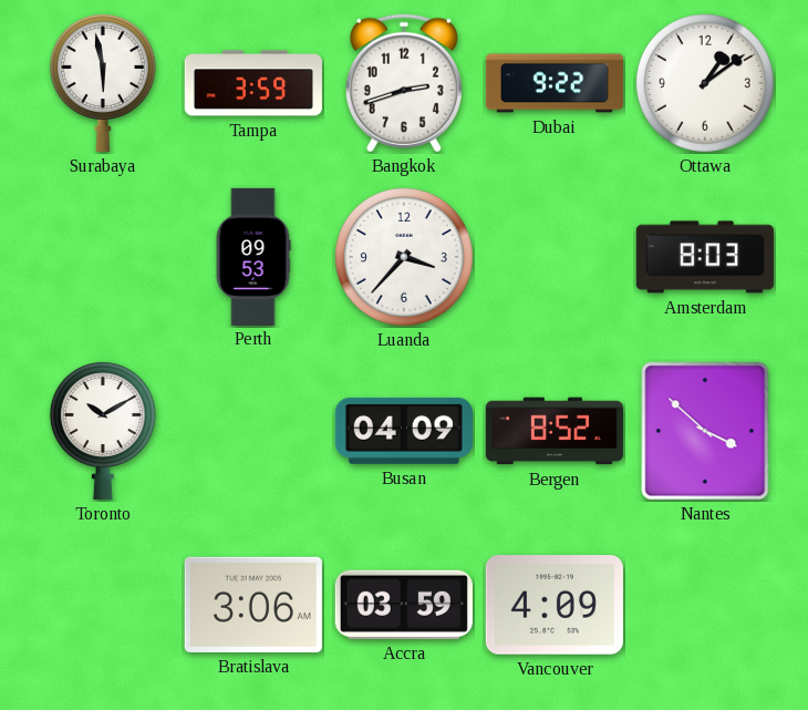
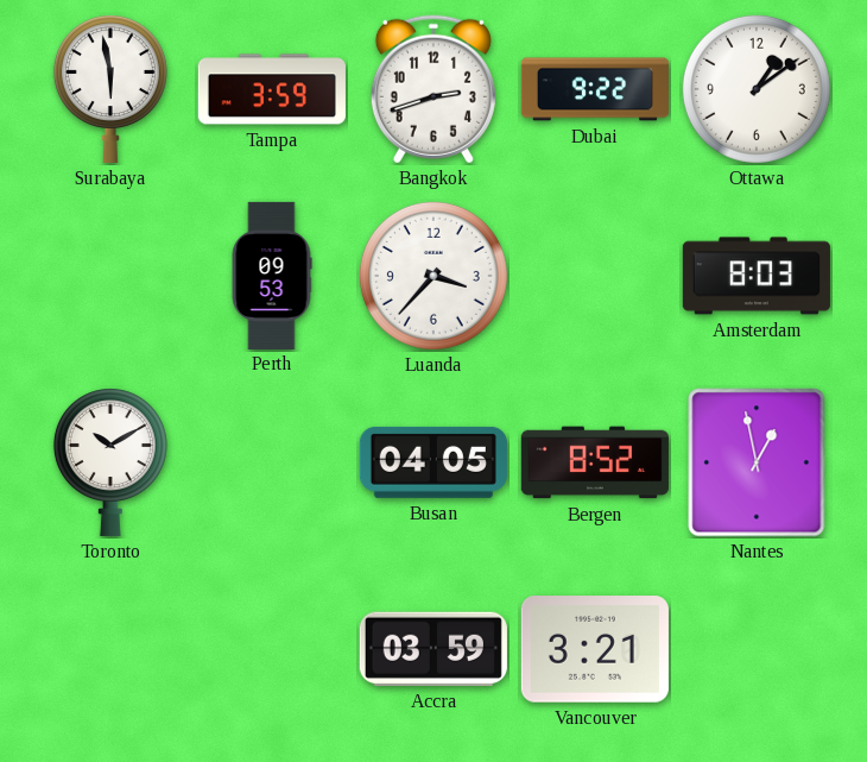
Busan: 04:09 -> 04:05
Nantes: 3:52 -> 12:58
Bratislava: 3:06 -> none
Vancouver: 4:09 -> 3:21
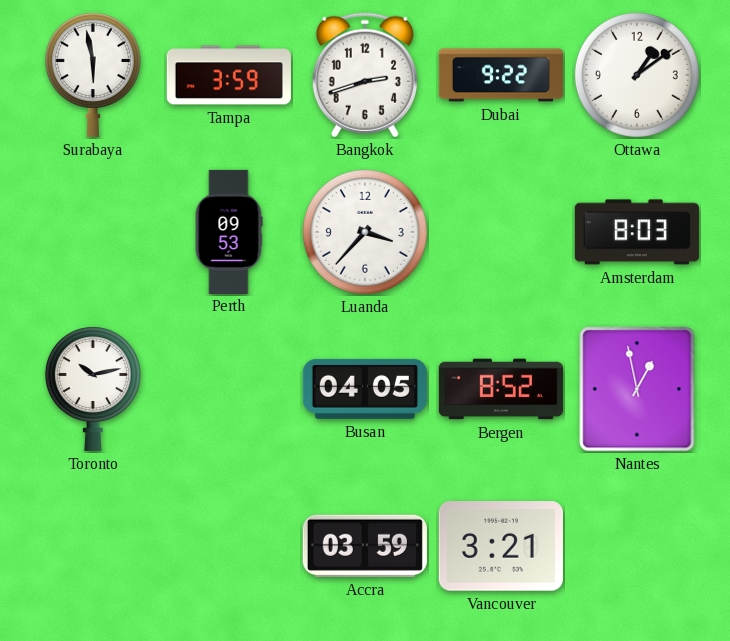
Toronto: 10:10 -> 10:13
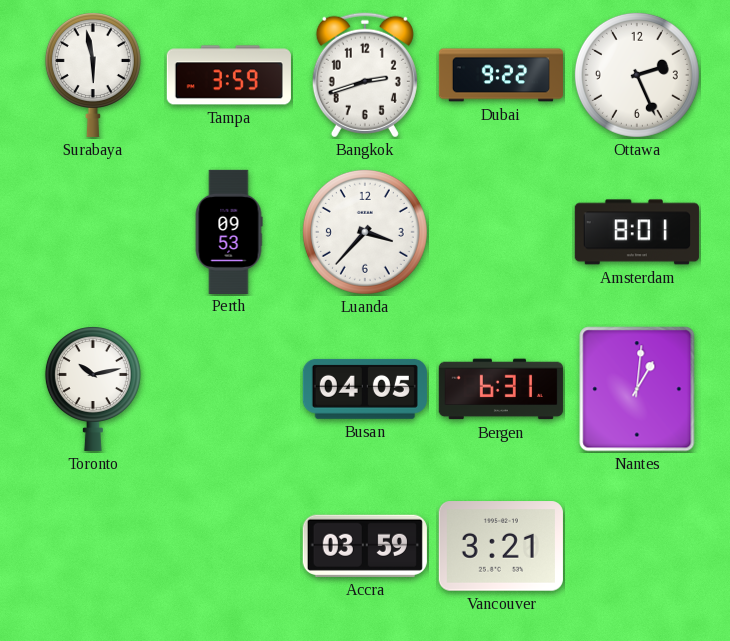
Ottawa: 1:09 -> 2:26
Amsterdam: 8:03 -> 8:01
Bergen: 8:52 -> 6:31
Nantes: 12:58 -> 1:01
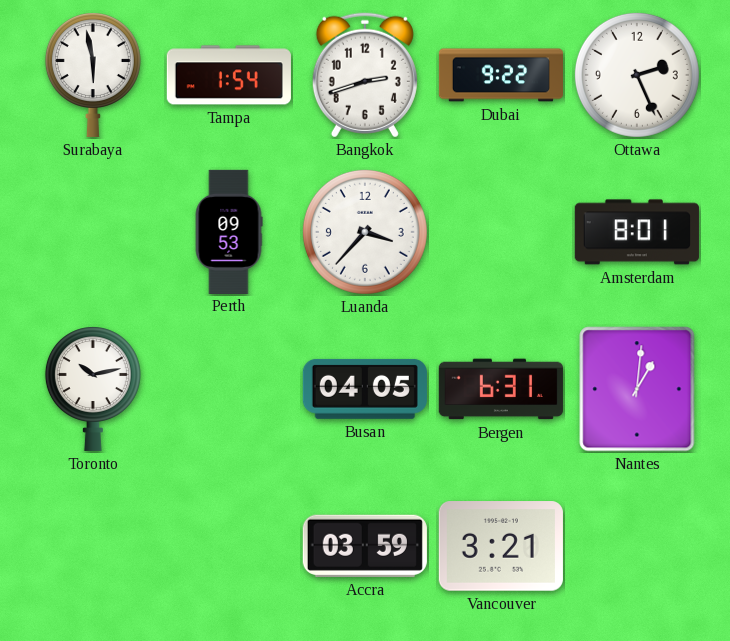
Tampa: 3:59 -> 1:54
